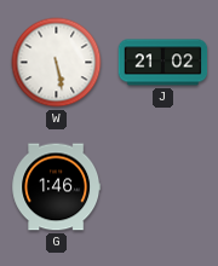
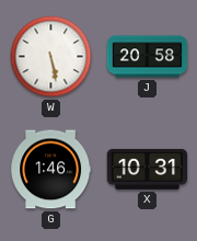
J: 21:02 -> 20:58
X: none -> 10:31
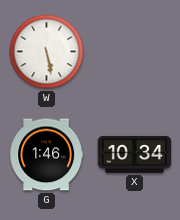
J: 20:58 -> none
X: 10:31 -> 10:34
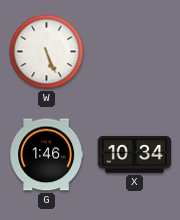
W: 5:28 -> 5:26
